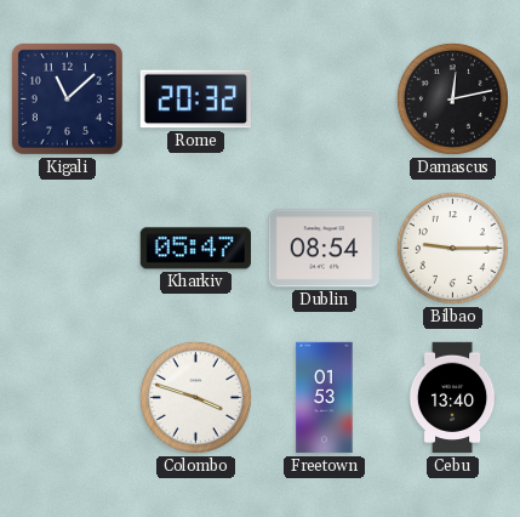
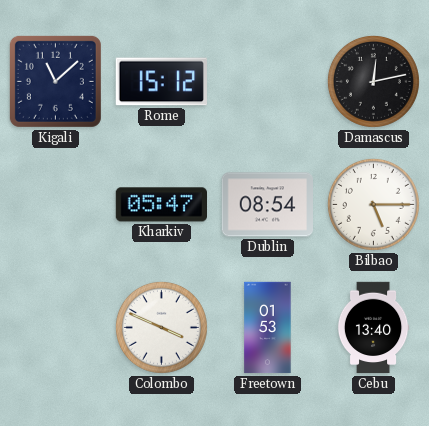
Rome: 20:32 -> 15:12
Bilbao: 9:15 -> 5:15
Colombo: 3:48 -> 3:49
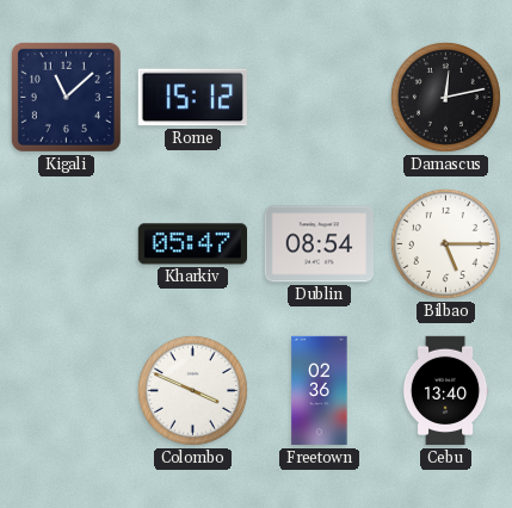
Freetown: 01:53 -> 02:36
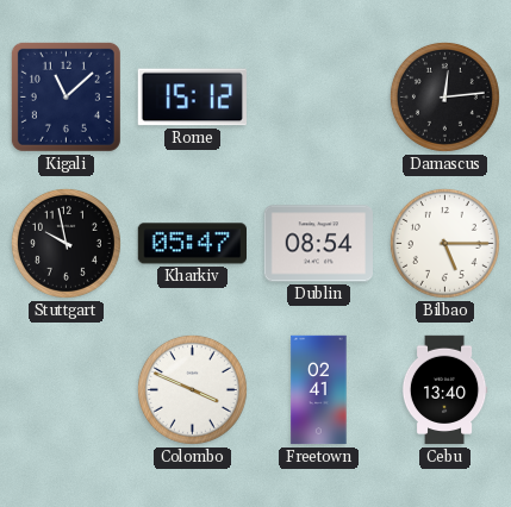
Damascus: 12:13 -> 12:14
Stuttgart: none -> 9:58
Freetown: 02:36 -> 02:41
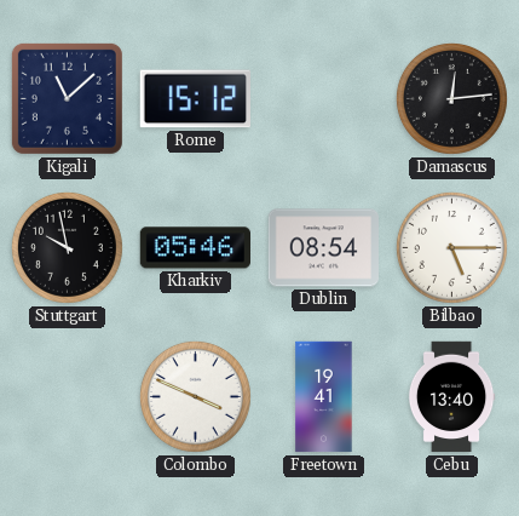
Kharkiv: 05:47 -> 05:46
Freetown: 02:41 -> 19:41
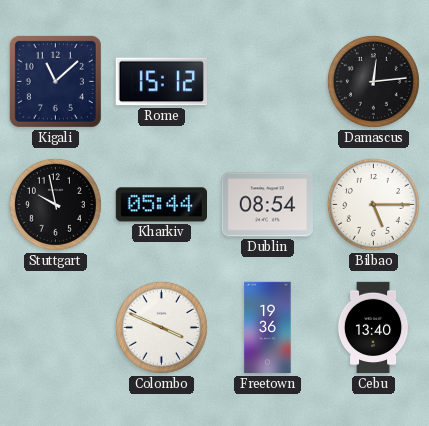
Kharkiv: 05:46 -> 05:44
Freetown: 19:41 -> 19:36
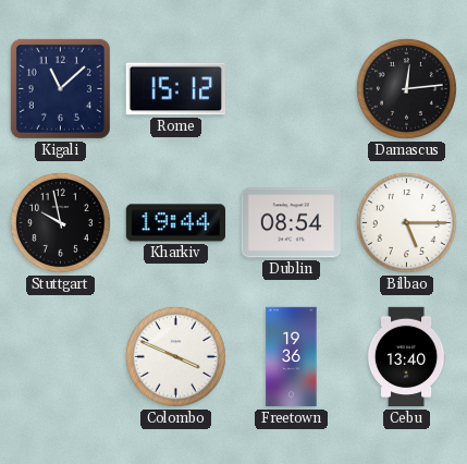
Kharkiv: 05:44 -> 19:44
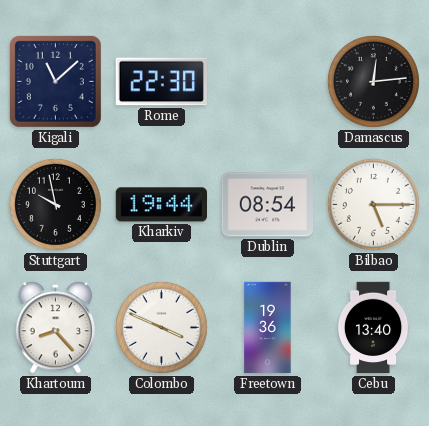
Rome: 15:12 -> 22:30
Khartoum: none -> 8:23
